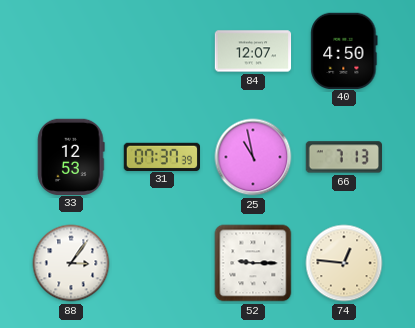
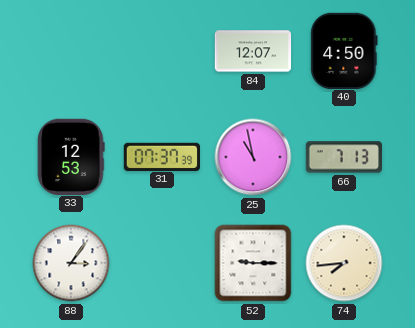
74: 12:46 -> 7:44
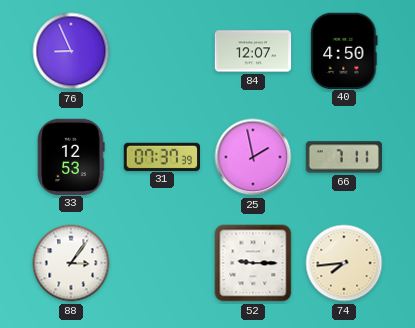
76: none -> 8:56
25: 10:58 -> 1:58
66: 7:13 -> 7:11
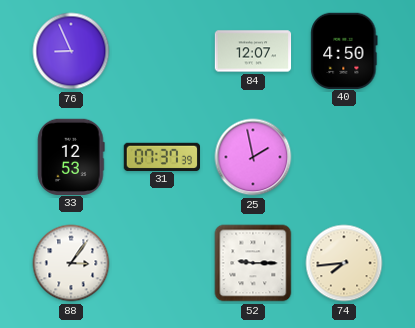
66: 7:11 -> none
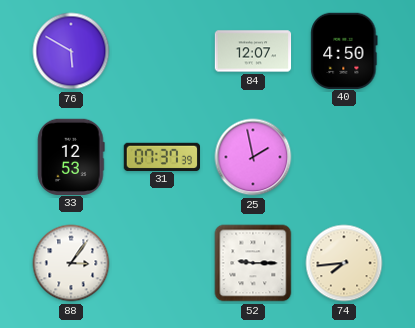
76: 8:56 -> 5:50
